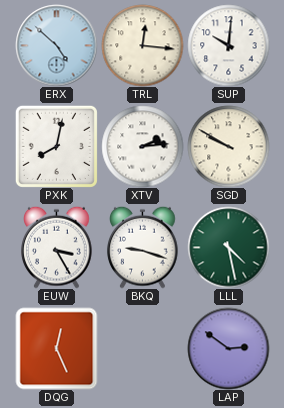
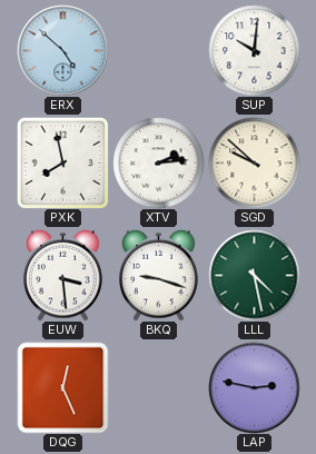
TRL: 12:16 -> none
PXK: 8:02 -> 7:58
SGD: 9:50 -> 9:52
EUW: 3:25 -> 3:29
LAP: 2:51 -> 2:47
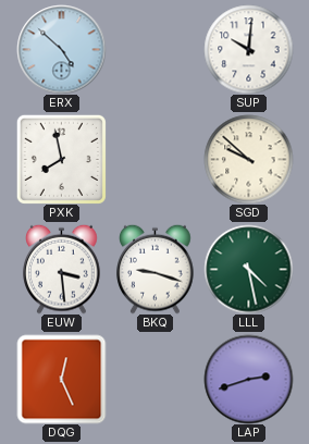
XTV: 2:14 -> none
LAP: 2:47 -> 2:42
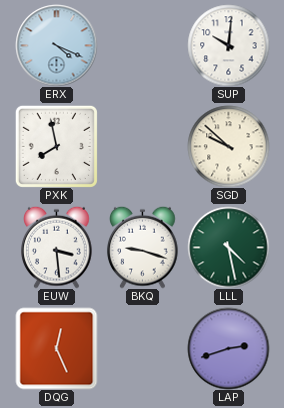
ERX: 4:52 -> 4:19
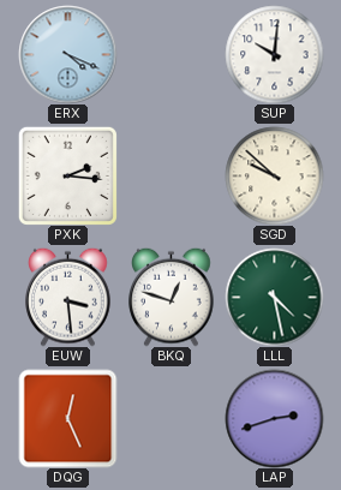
PXK: 7:58 -> 2:16
BKQ: 9:18 -> 12:48
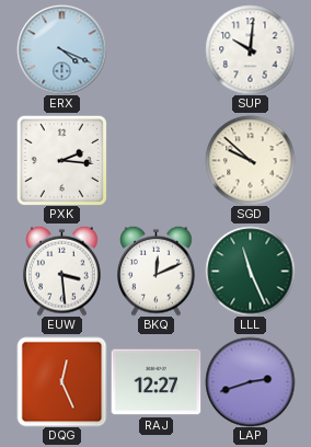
BKQ: 12:48 -> 12:11
LLL: 4:28 -> 11:26
RAJ: none -> 12:27
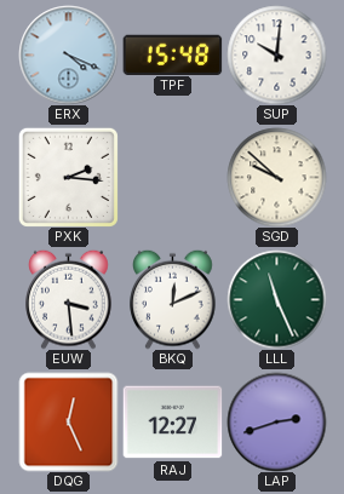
TPF: none -> 15:48
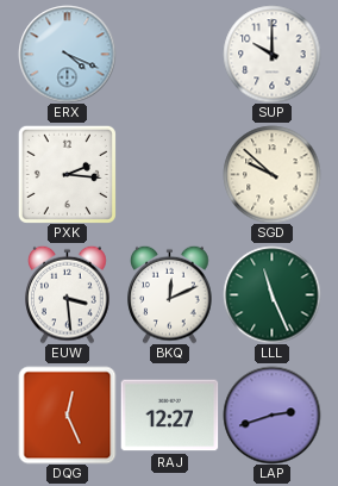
TPF: 15:48 -> none
SUP: 10:01 -> 10:00
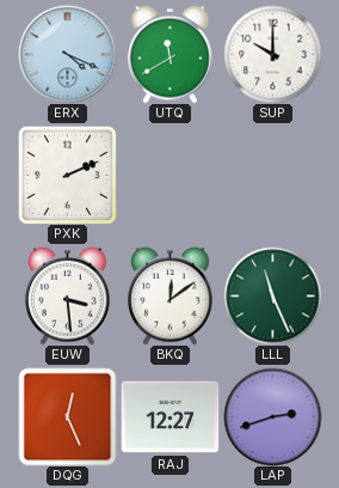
UTQ: none -> 11:40
PXK: 2:16 -> 2:11
SGD: 9:52 -> none
BKQ: 12:11 -> 12:09
